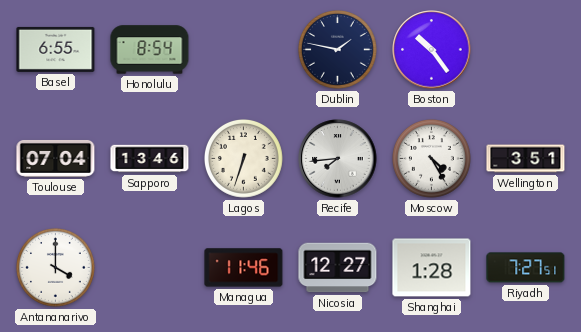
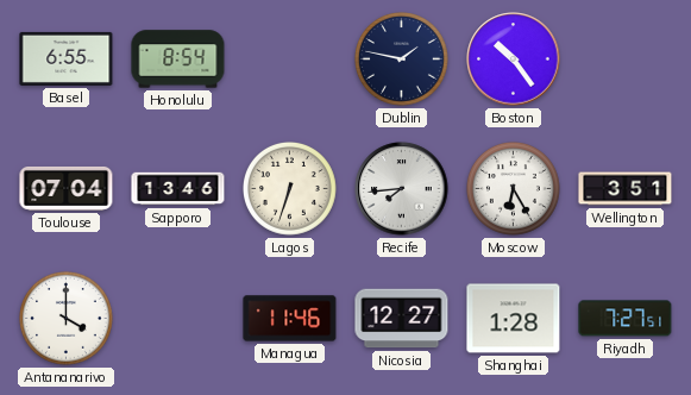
Moscow: 4:25 -> 6:25
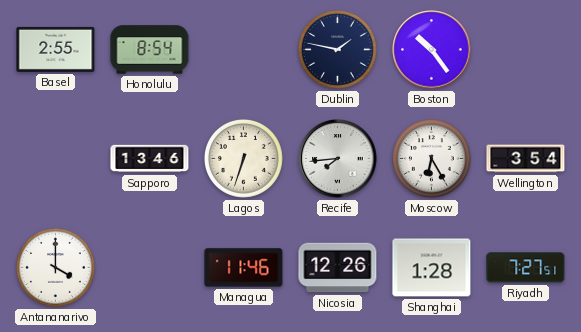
Basel: 6:55 -> 2:55
Toulouse: 07:04 -> none
Wellington: 3:51 -> 3:54
Nicosia: 12:27 -> 12:26
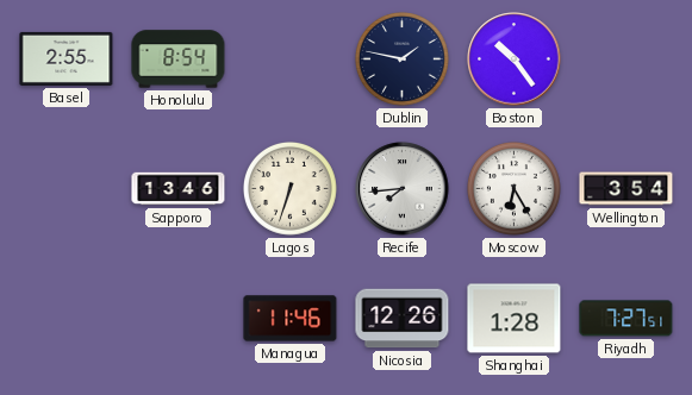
Antananarivo: 4:00 -> none
